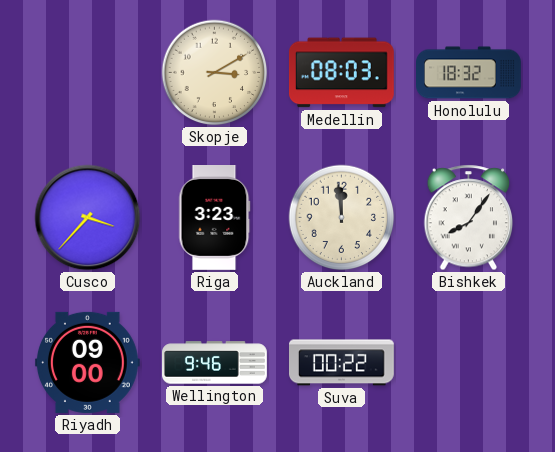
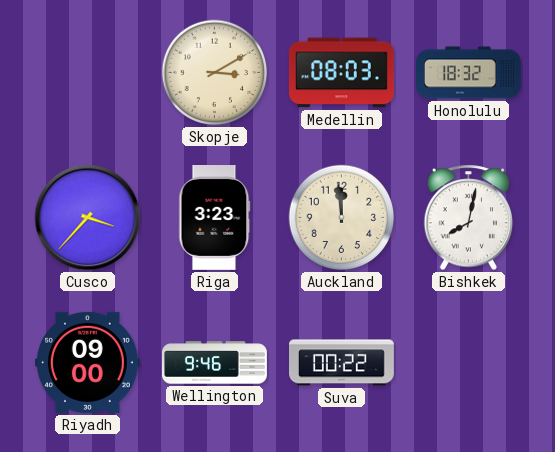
Bishkek: 8:06 -> 8:02
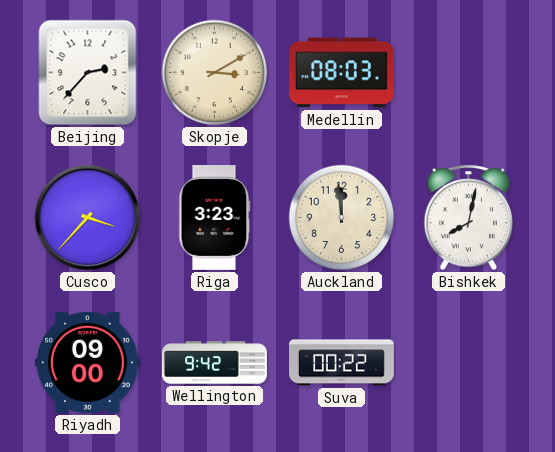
Beijing: none -> 2:37
Honolulu: 18:32 -> none
Wellington: 9:46 -> 9:42
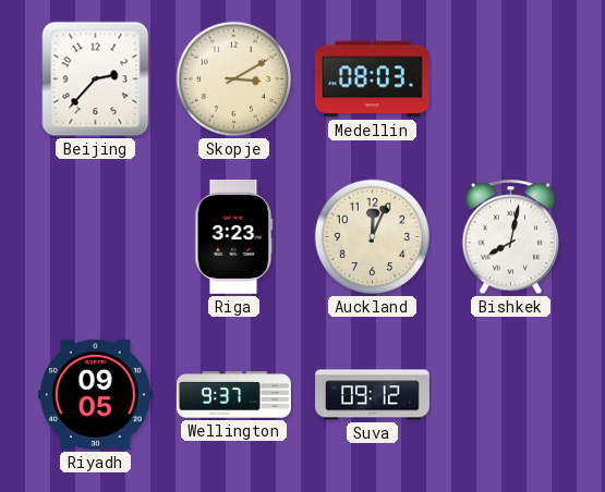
Cusco: 3:37 -> none
Auckland: 11:59 -> 12:04
Riyadh: 09:00 -> 09:05
Wellington: 9:42 -> 9:37
Suva: 00:22 -> 09:12
